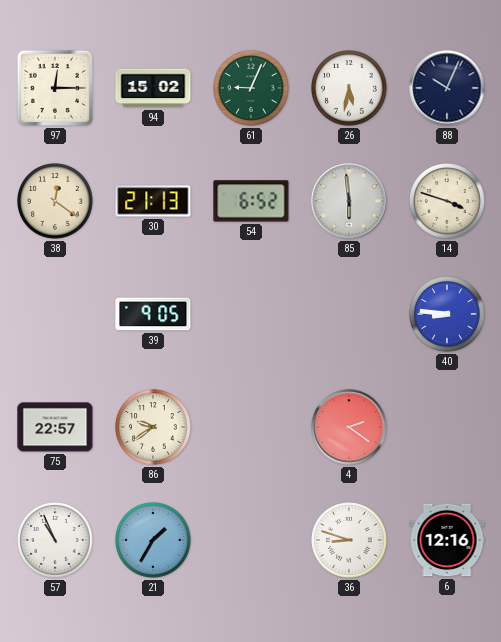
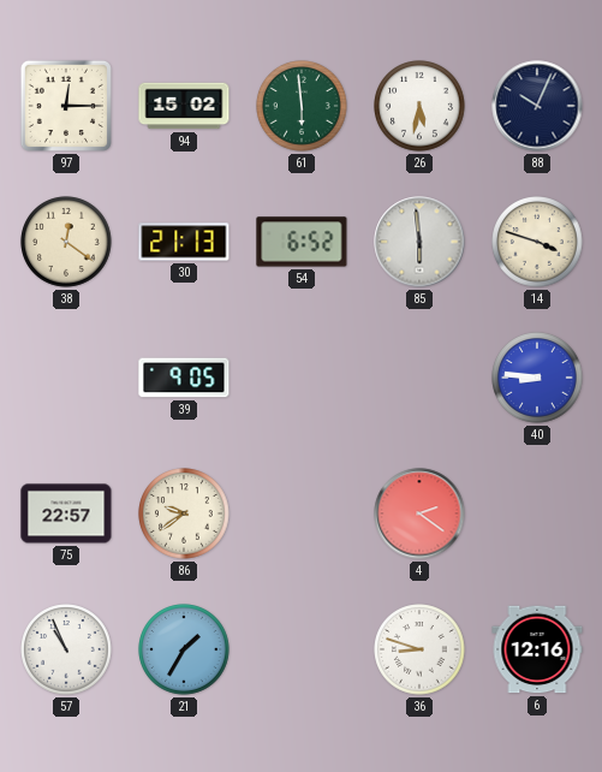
61: 9:04 -> 5:59
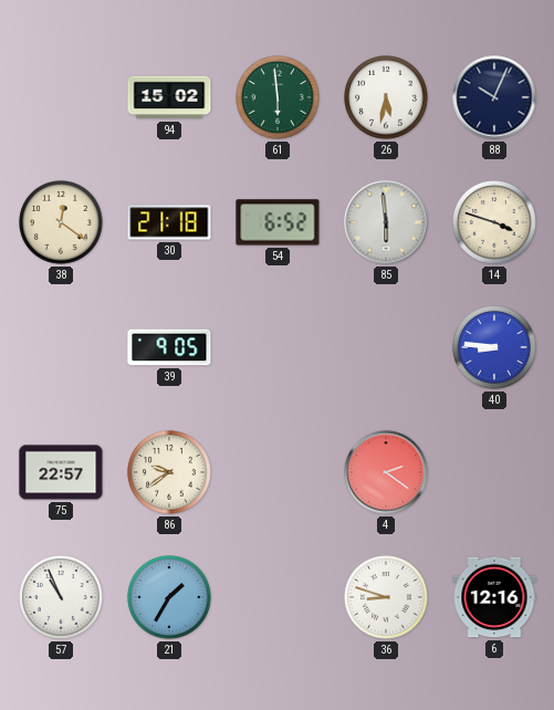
97: 12:15 -> none
30: 21:13 -> 21:18
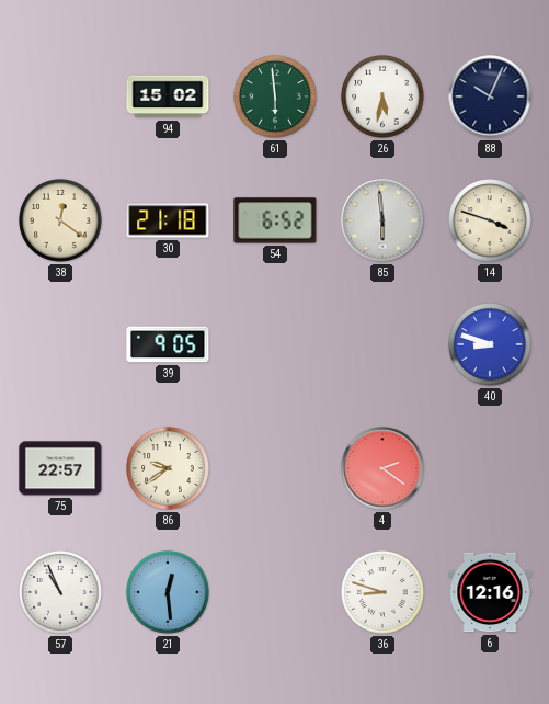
40: 8:46 -> 8:48
21: 1:35 -> 12:29
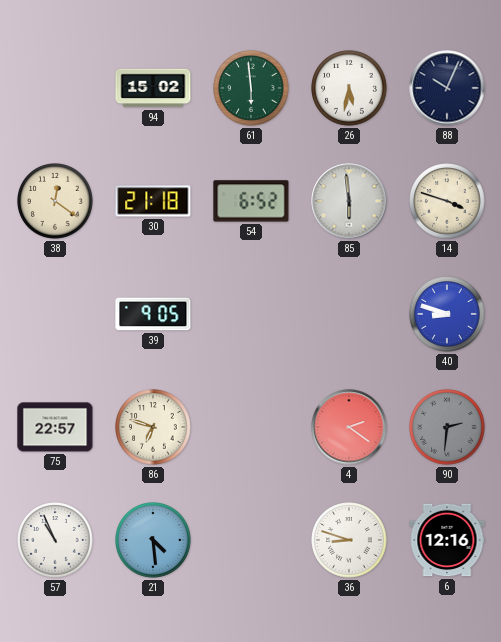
86: 9:39 -> 6:48
90: none -> 2:31
21: 12:29 -> 4:29
